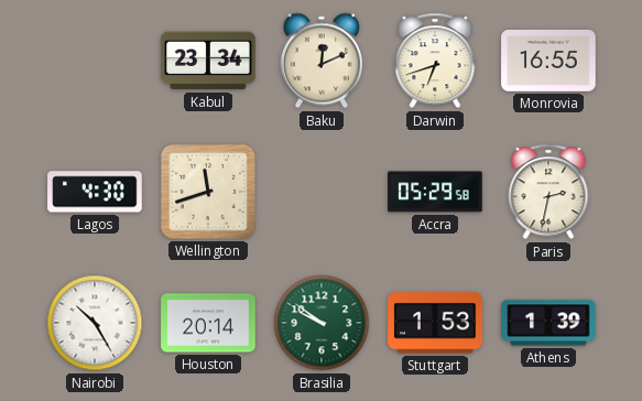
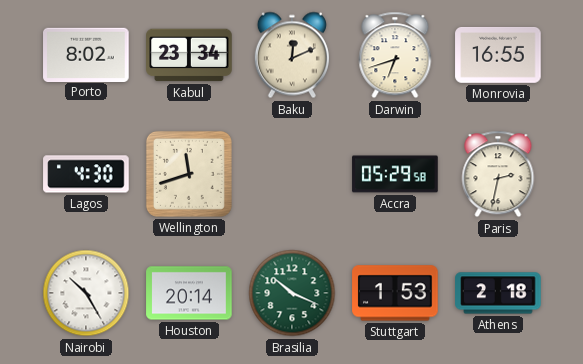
Porto: none -> 8:02
Brasilia: 9:51 -> 10:19
Athens: 1:39 -> 2:18
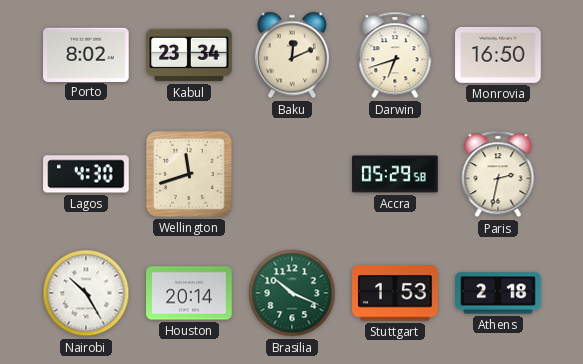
Monrovia: 16:55 -> 16:50
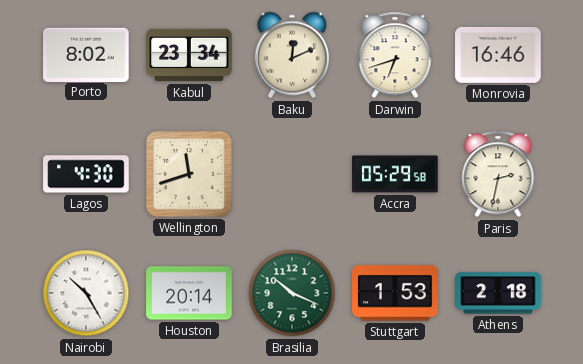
Monrovia: 16:50 -> 16:46
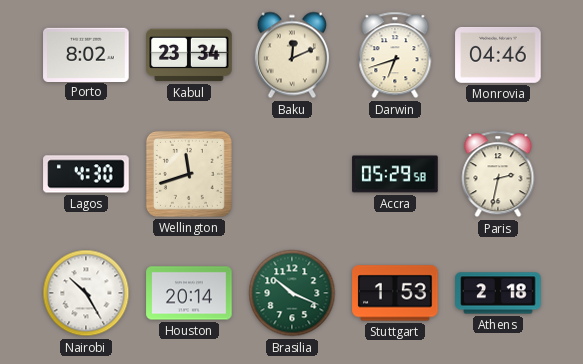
Monrovia: 16:46 -> 04:46
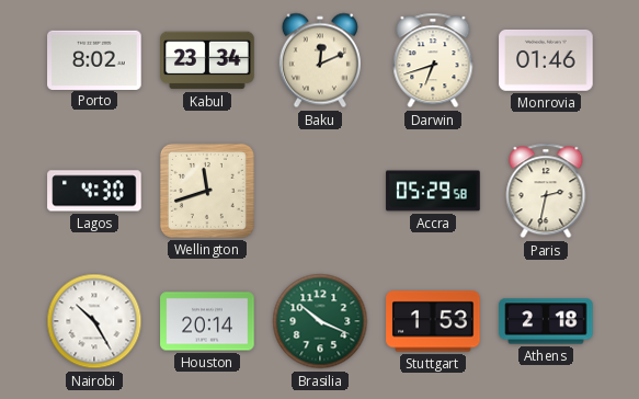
Monrovia: 04:46 -> 01:46
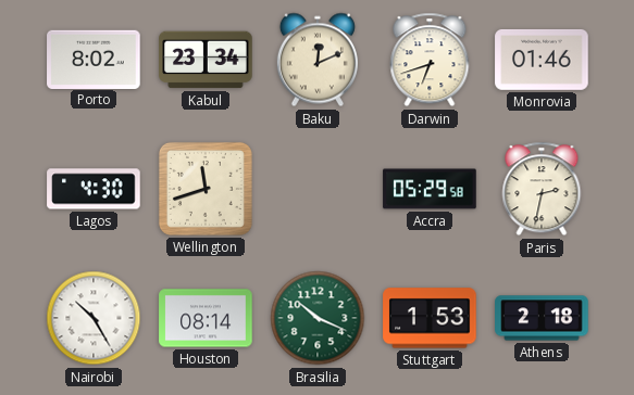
Houston: 20:14 -> 08:14
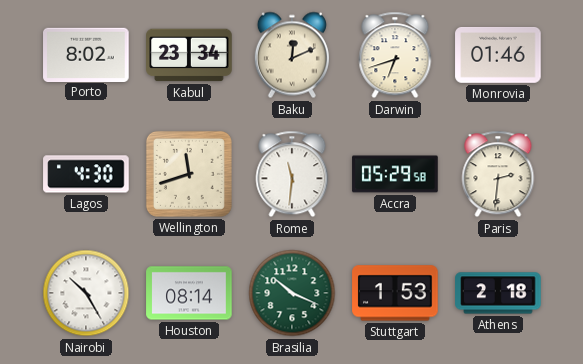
Rome: none -> 11:31
Paris: 2:32 -> 2:31
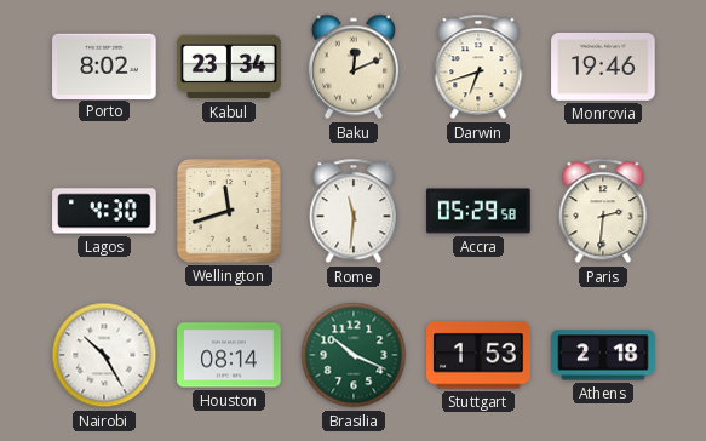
Monrovia: 01:46 -> 19:46
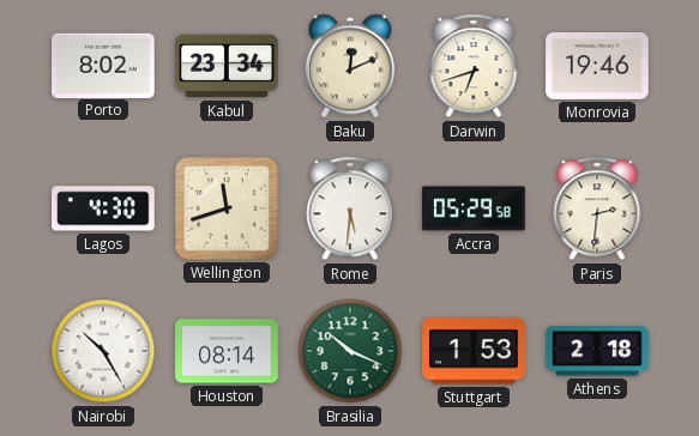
Rome: 11:31 -> 5:31
